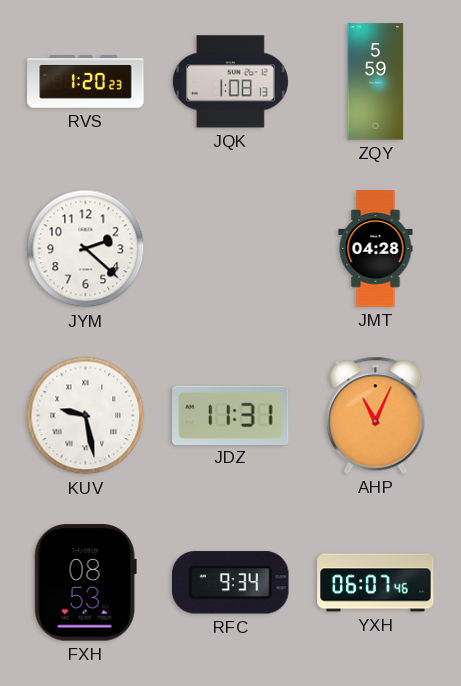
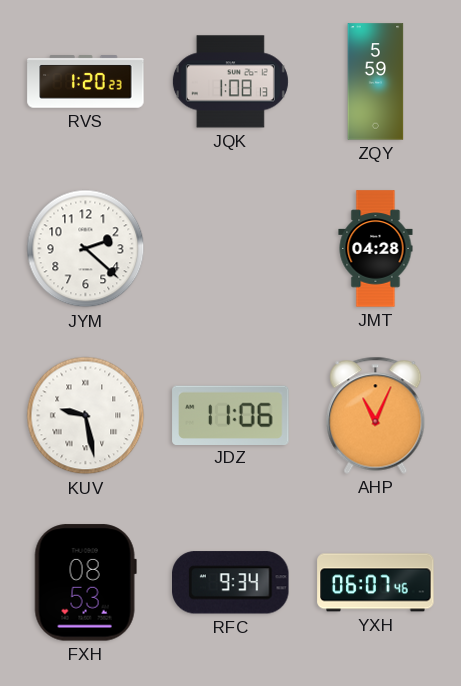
JDZ: 11:31 -> 11:06
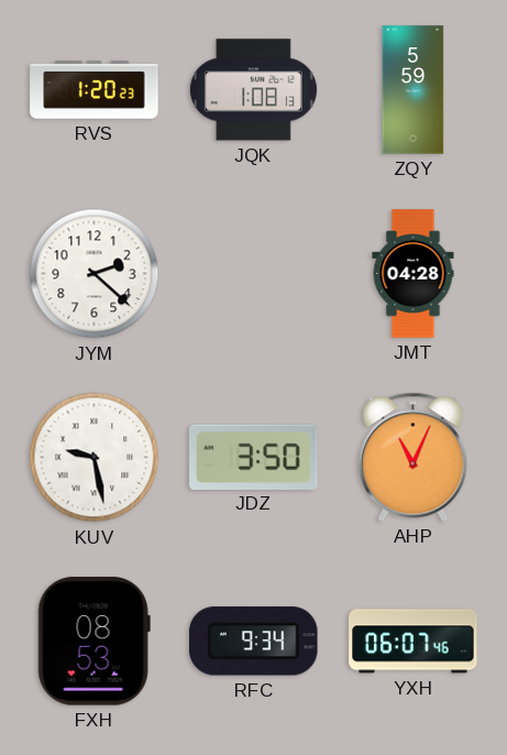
JDZ: 11:06 -> 3:50
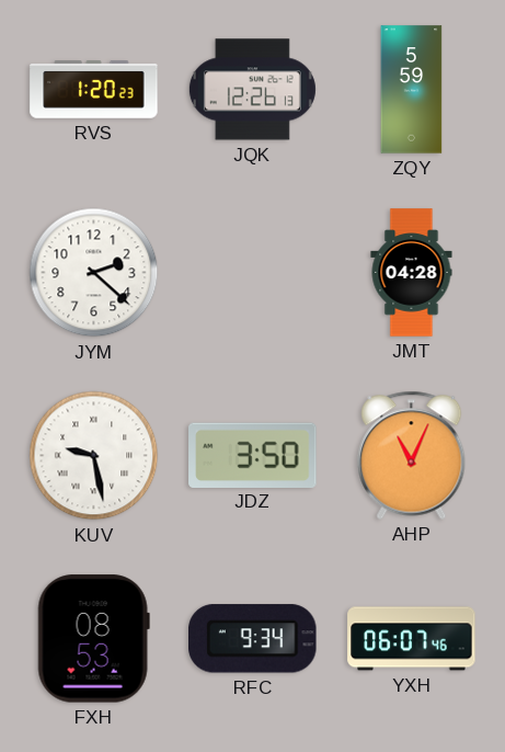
JQK: 1:08 -> 12:26
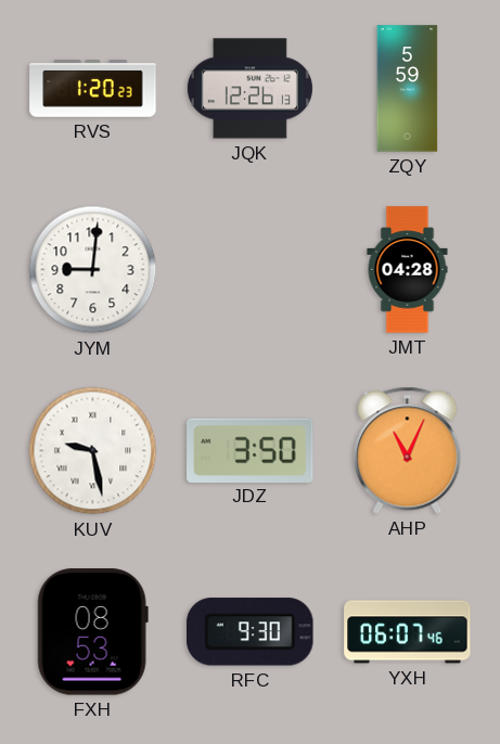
JYM: 2:22 -> 9:01
RFC: 9:34 -> 9:30
